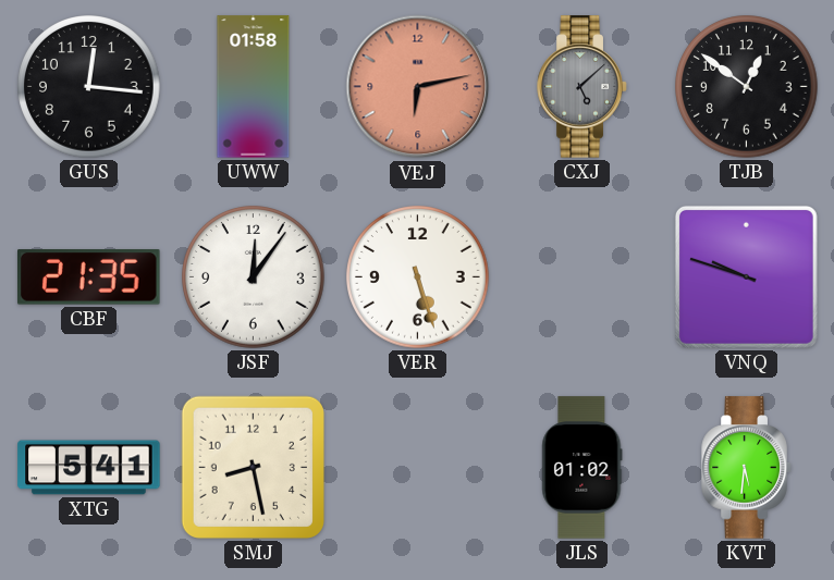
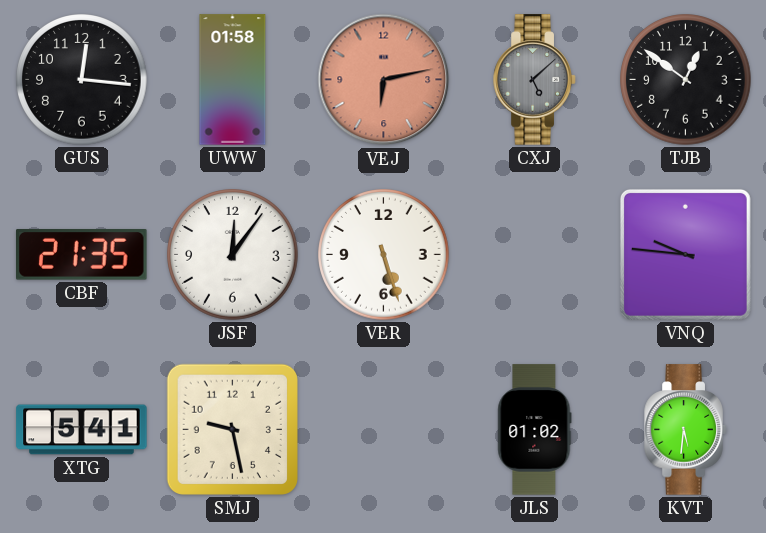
VNQ: 9:48 -> 9:46
SMJ: 8:28 -> 9:28
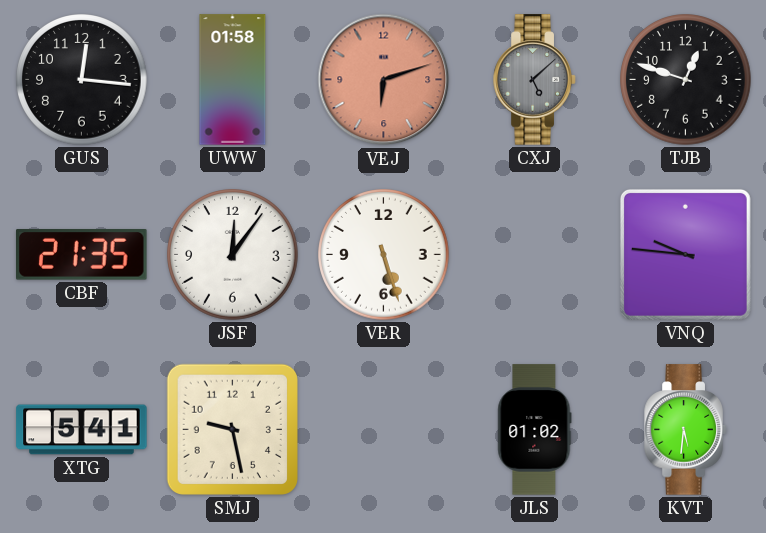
VEJ: 6:13 -> 6:12
TJB: 12:51 -> 12:48
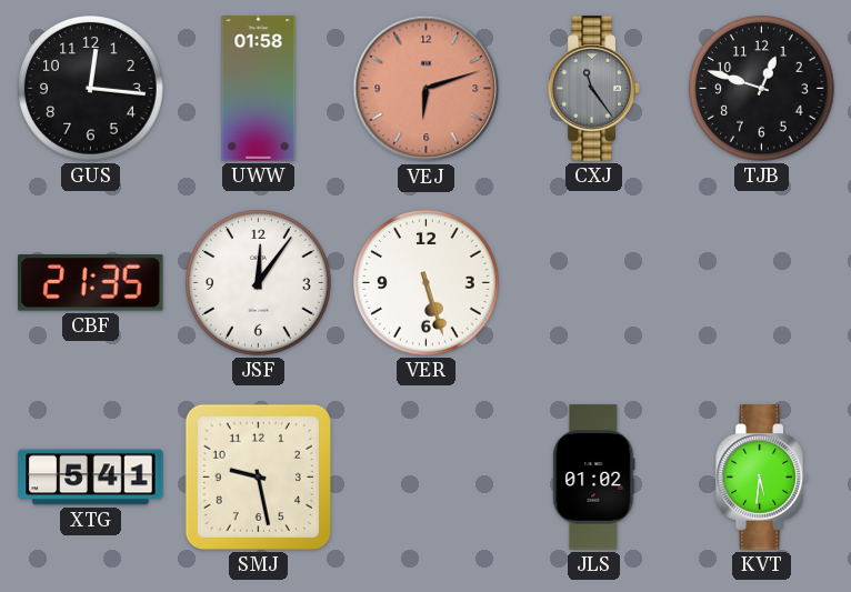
CXJ: 5:08 -> 11:24
VNQ: 9:46 -> none
